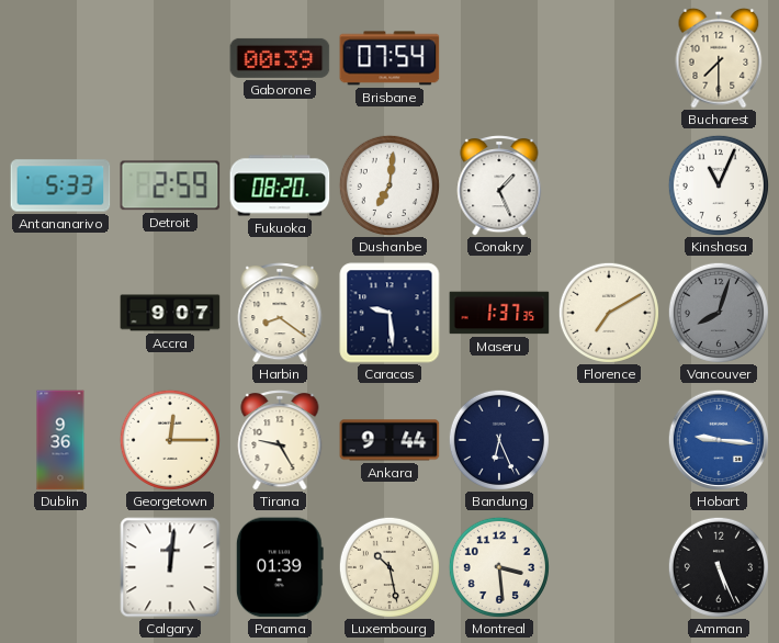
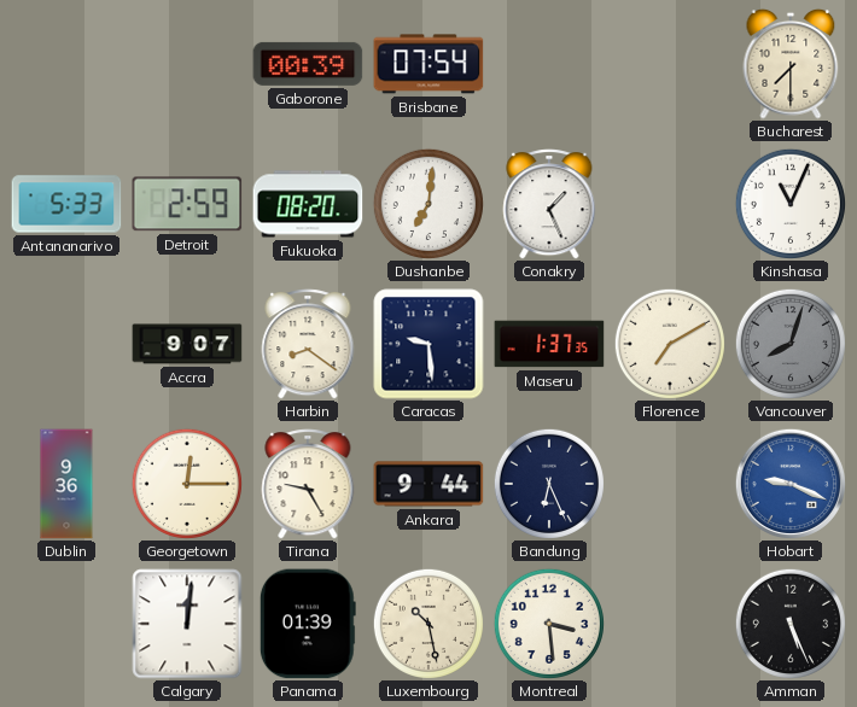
Hobart: 9:16 -> 9:19
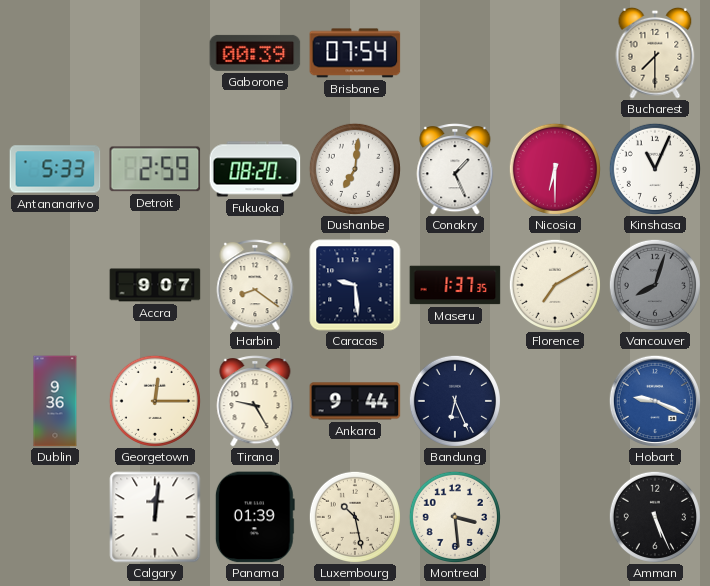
Nicosia: none -> 6:30
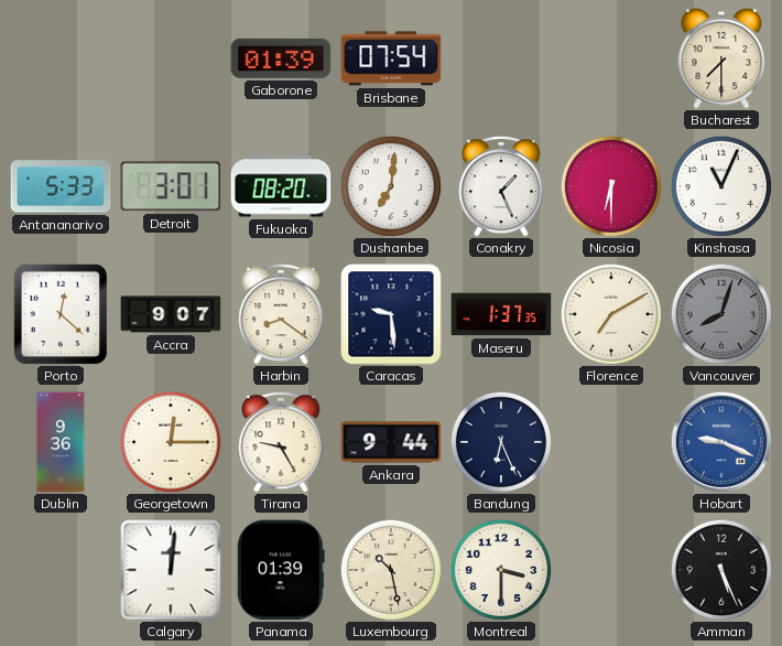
Gaborone: 00:39 -> 01:39
Detroit: 2:59 -> 3:01
Porto: none -> 12:22
Montreal: 3:29 -> 3:30
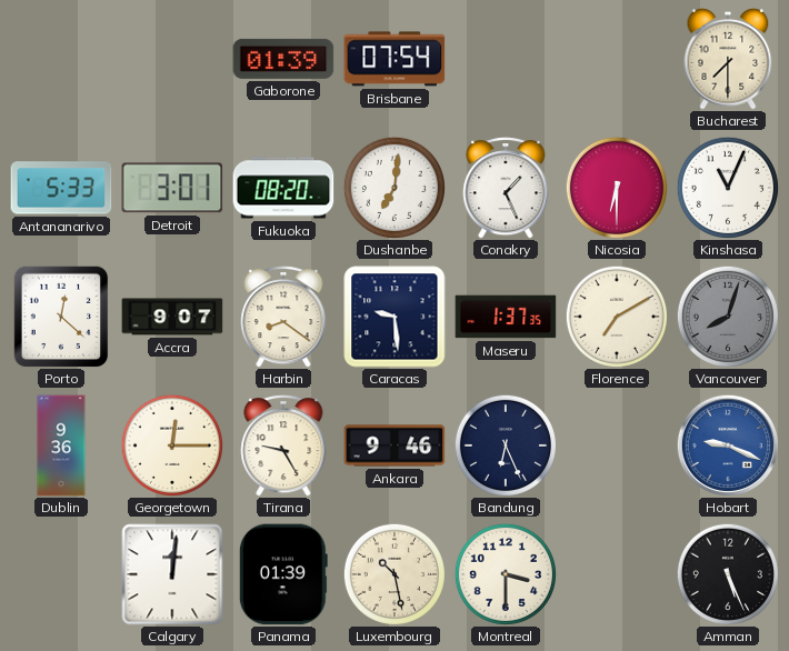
Ankara: 9:44 -> 9:46
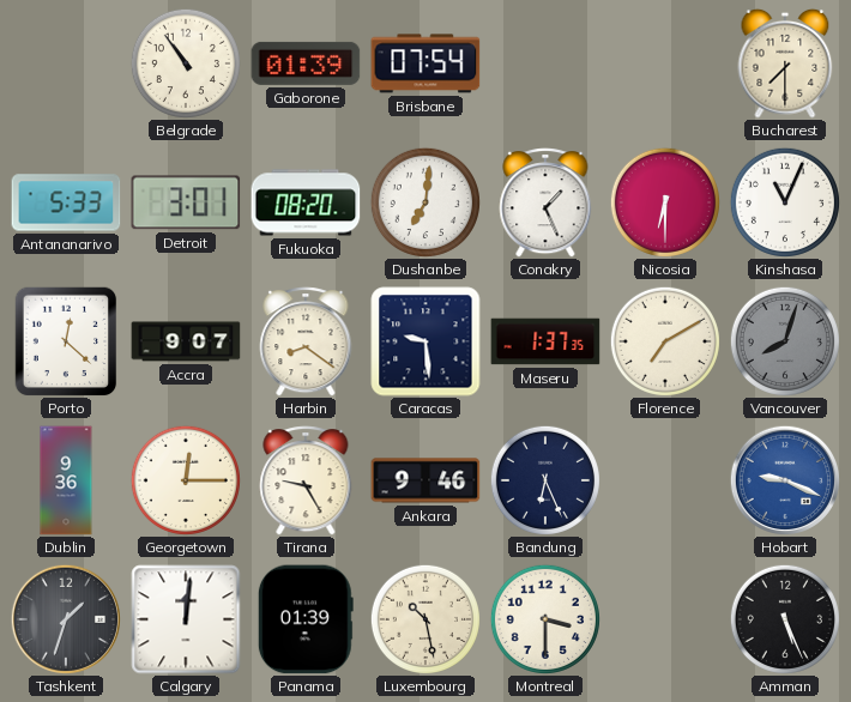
Belgrade: none -> 10:54
Tashkent: none -> 1:33
